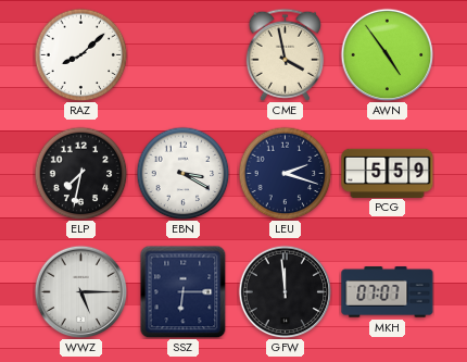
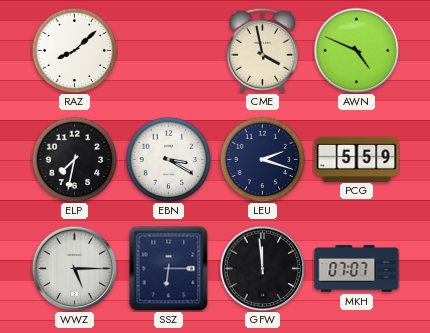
AWN: 4:54 -> 4:49
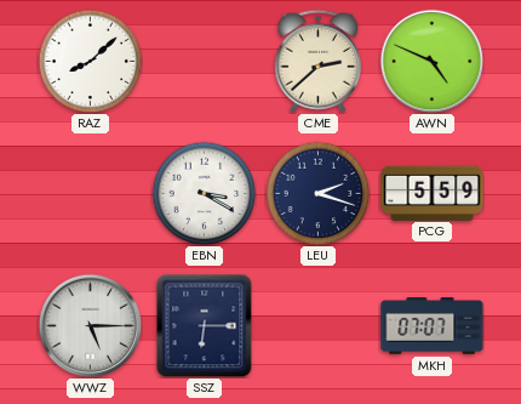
CME: 3:58 -> 2:38
ELP: 7:32 -> none
GFW: 11:59 -> none
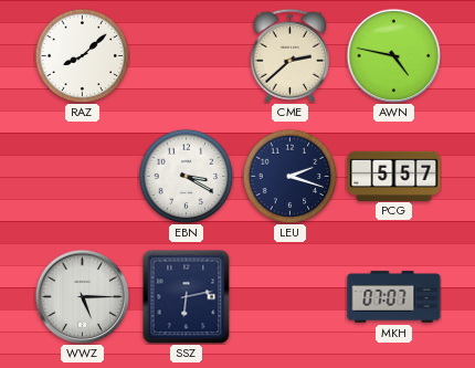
AWN: 4:49 -> 4:47
PCG: 5:59 -> 5:57
SSZ: 6:15 -> 6:13
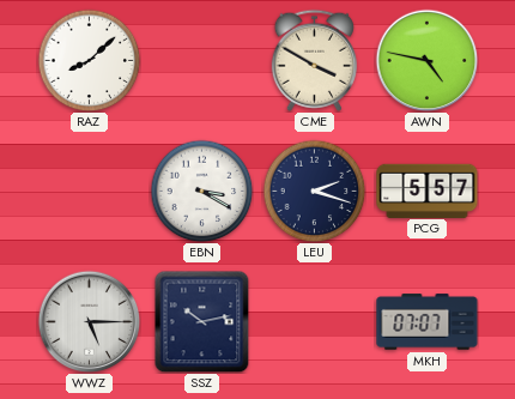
CME: 2:38 -> 3:50
SSZ: 6:13 -> 10:13
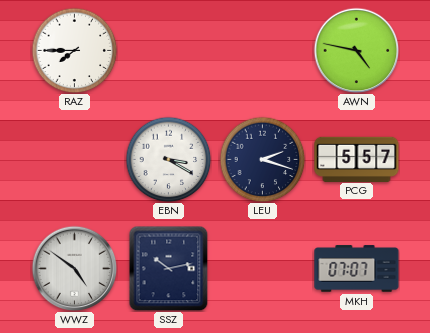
RAZ: 8:08 -> 7:45
CME: 3:50 -> none
WWZ: 5:15 -> 4:51
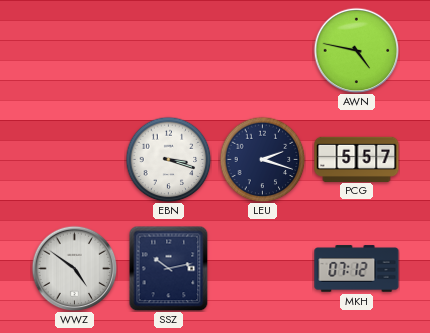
RAZ: 7:45 -> none
EBN: 3:20 -> 3:18
MKH: 07:07 -> 07:12
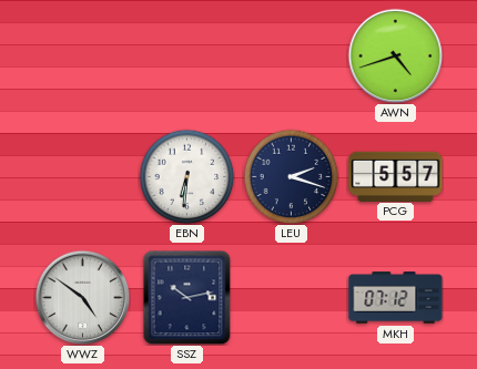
AWN: 4:47 -> 4:42
EBN: 3:18 -> 6:31
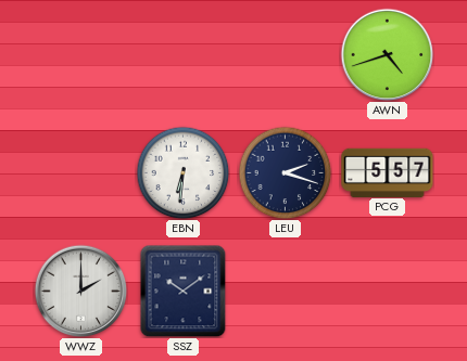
WWZ: 4:51 -> 2:00
SSZ: 10:13 -> 10:09
MKH: 07:12 -> none
